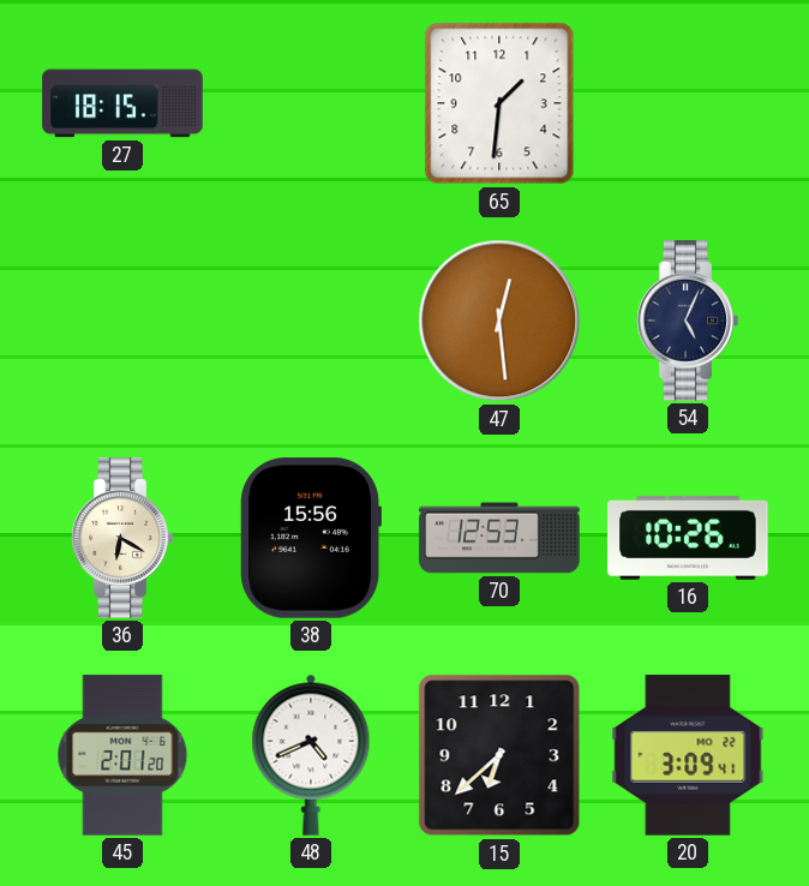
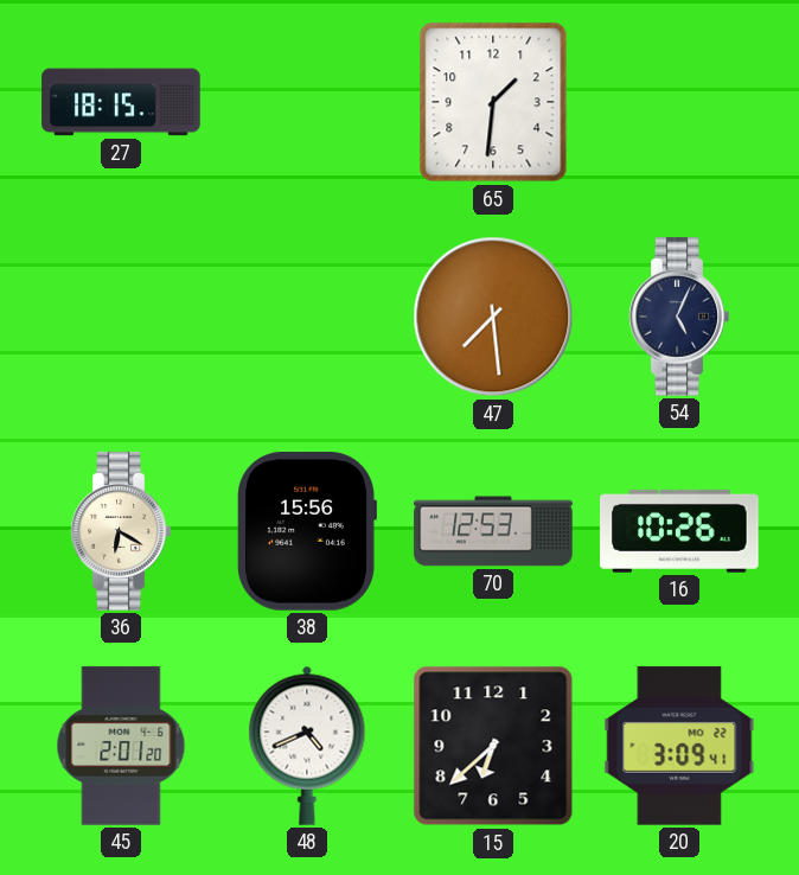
47: 12:29 -> 7:29
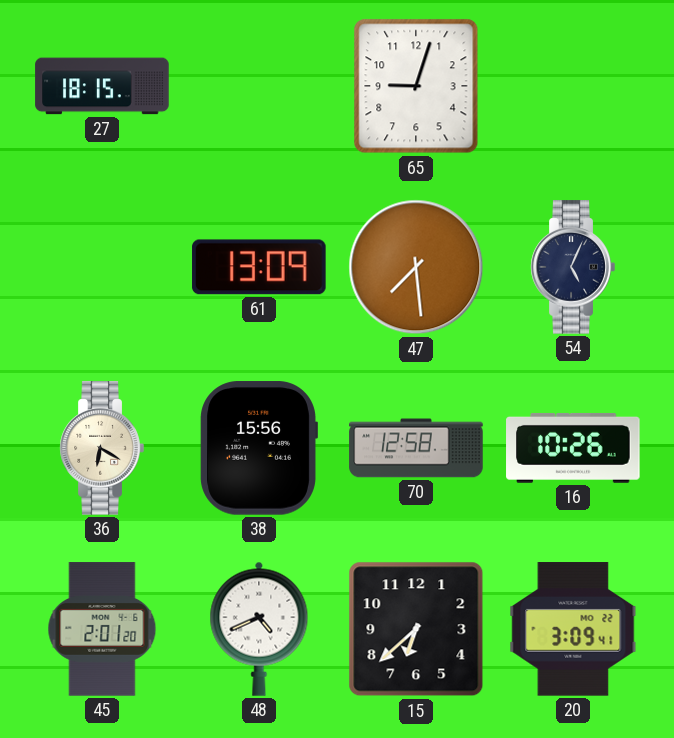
65: 1:31 -> 9:03
61: none -> 13:09
70: 12:53 -> 12:58
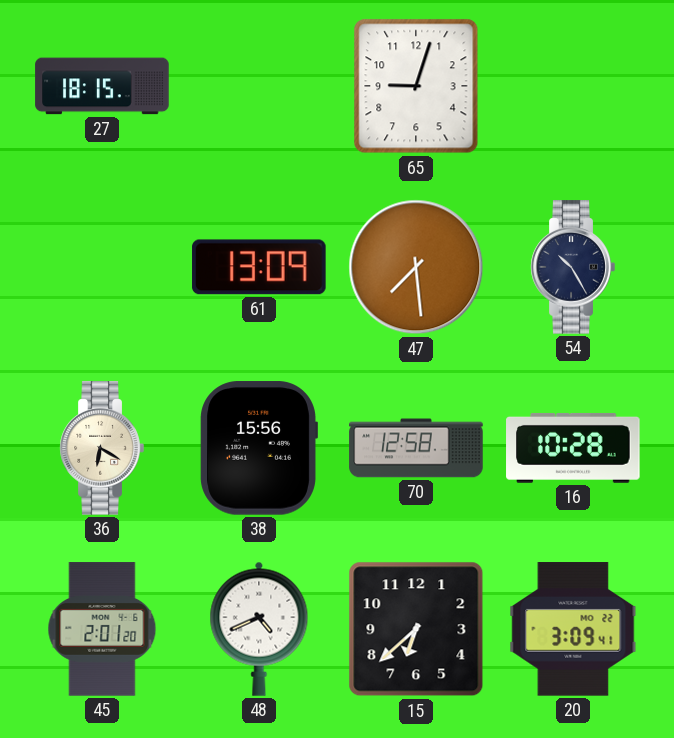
54: 5:04 -> 10:25
16: 10:26 -> 10:28
